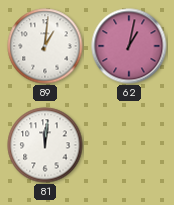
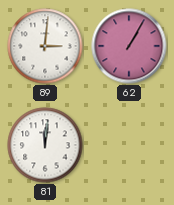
89: 1:01 -> 3:01
62: 1:02 -> 1:05
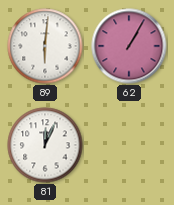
89: 3:01 -> 6:01
81: 12:01 -> 12:04
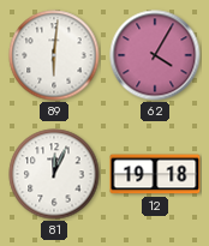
62: 1:05 -> 4:05
12: none -> 19:18
